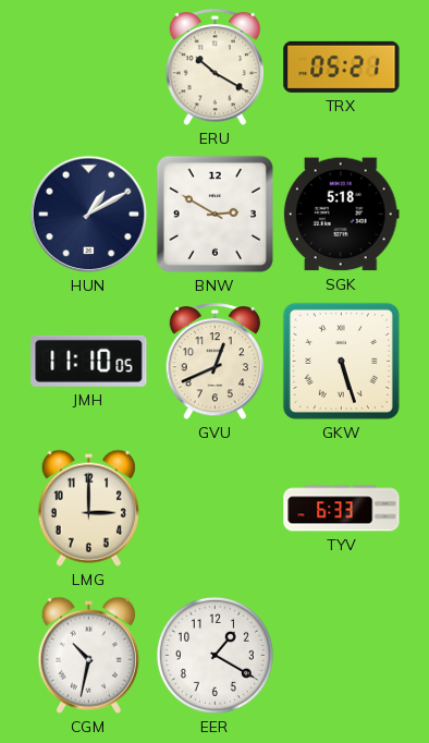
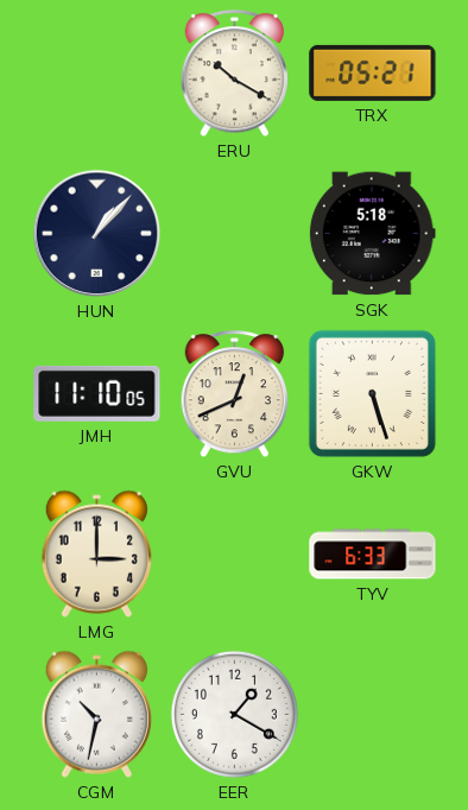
HUN: 1:10 -> 1:07
BNW: 2:50 -> none
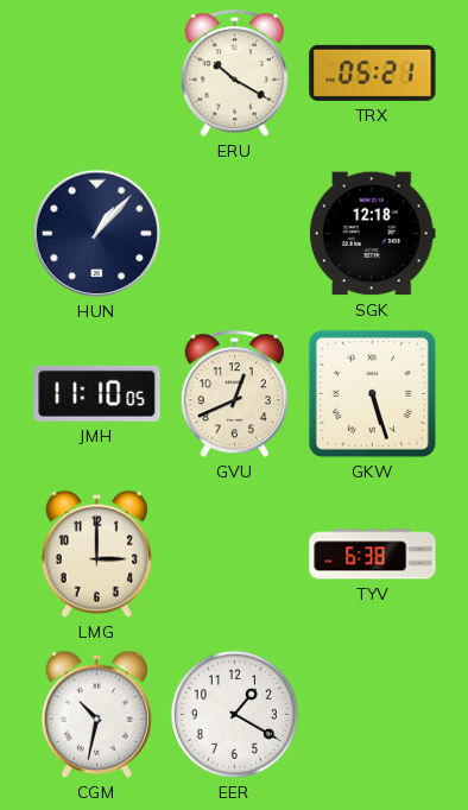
SGK: 5:18 -> 12:18
TYV: 6:33 -> 6:38
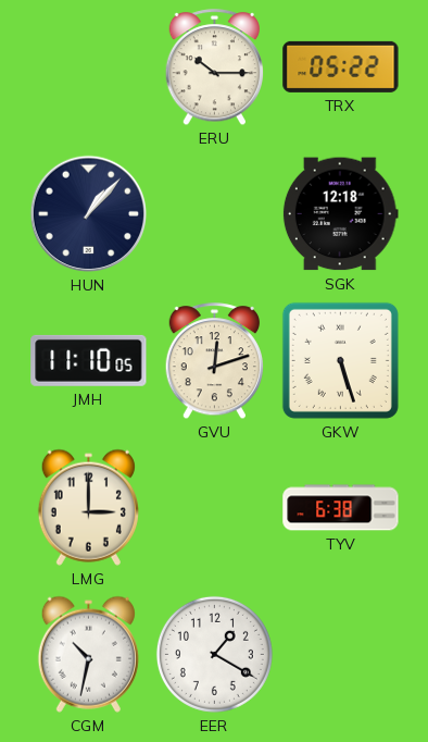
ERU: 10:20 -> 10:15
TRX: 05:21 -> 05:22
GVU: 12:41 -> 12:12
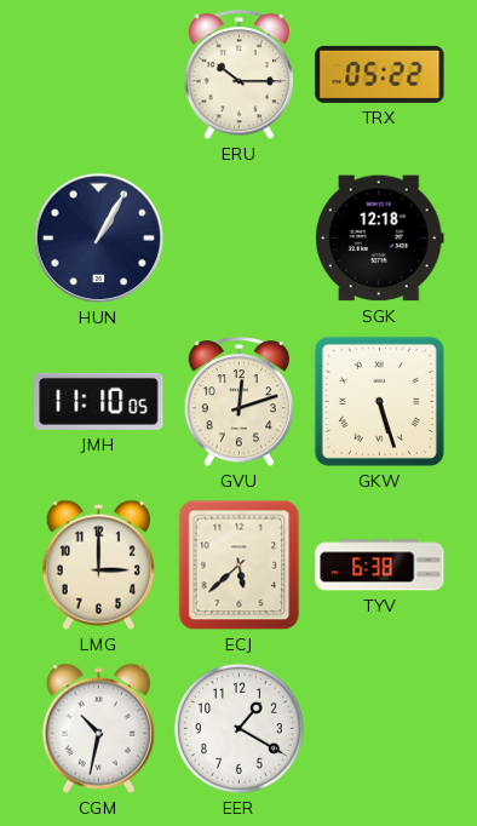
HUN: 1:07 -> 1:05
ECJ: none -> 5:38
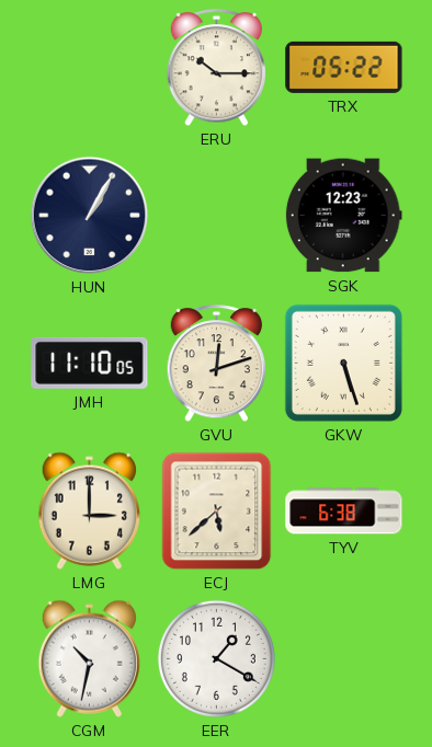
SGK: 12:18 -> 12:23
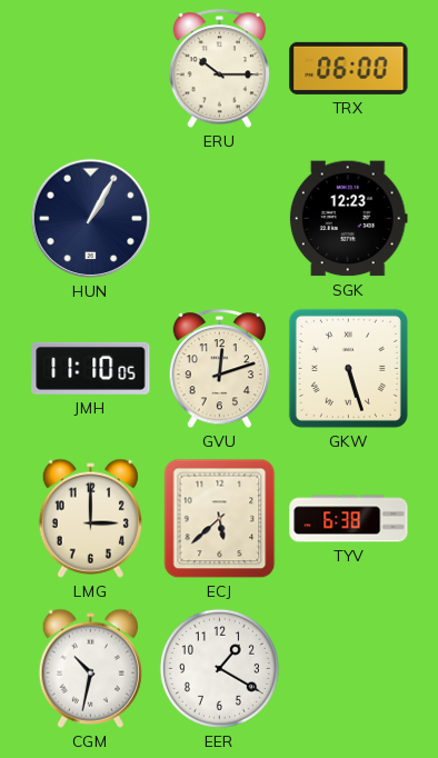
TRX: 05:22 -> 06:00
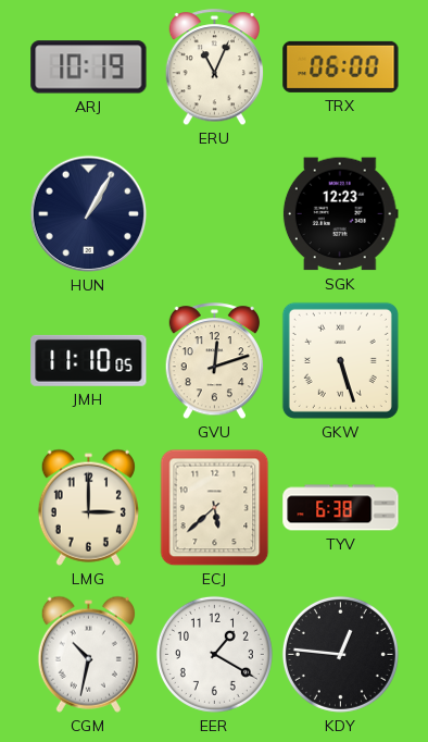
ARJ: none -> 10:19
ERU: 10:15 -> 11:04
KDY: none -> 12:46
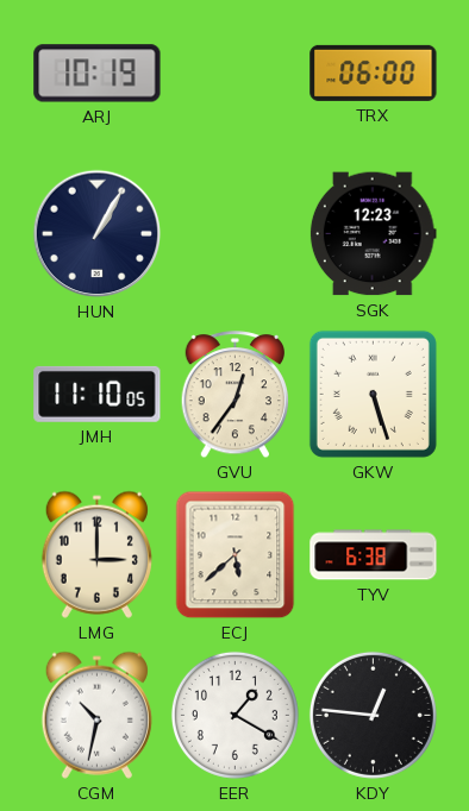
ERU: 11:04 -> none
GVU: 12:12 -> 12:36
